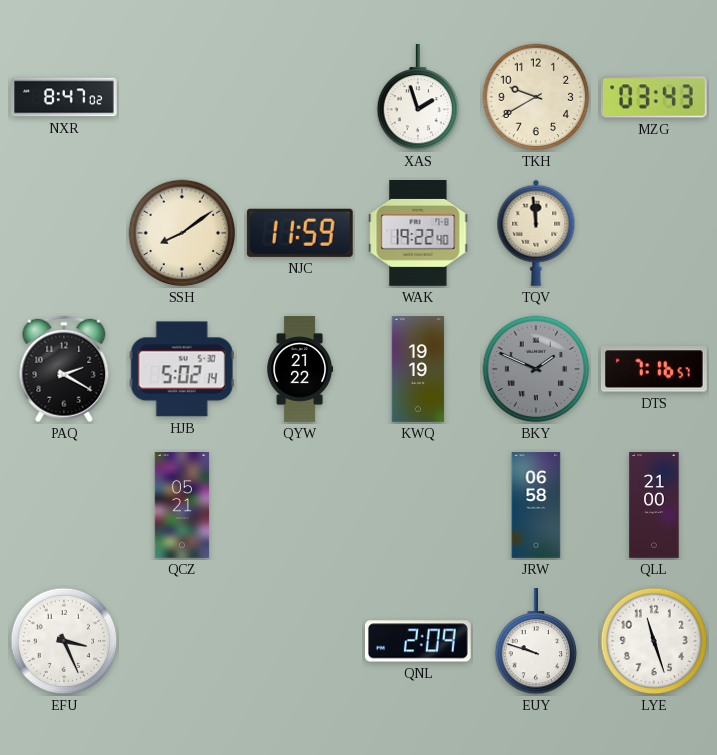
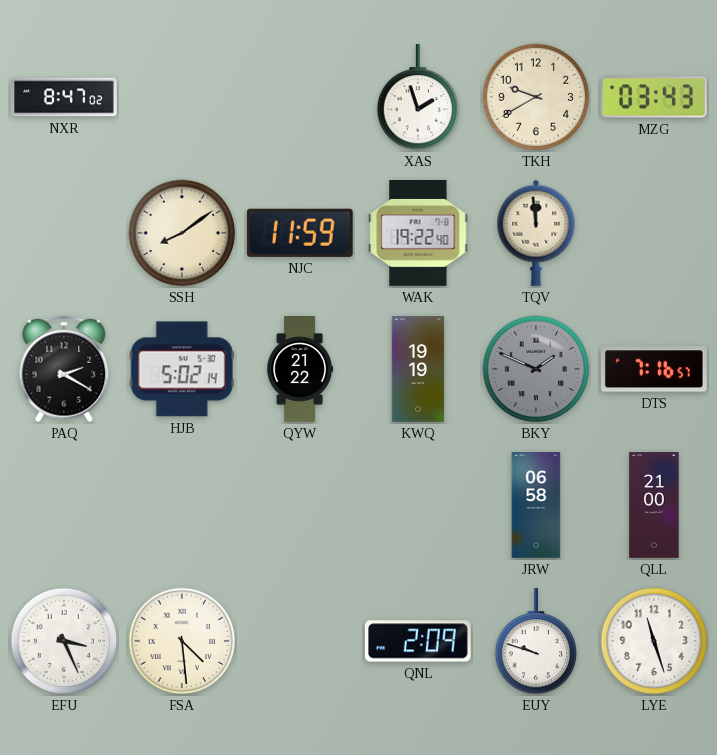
QCZ: 05:21 -> none
FSA: none -> 4:29
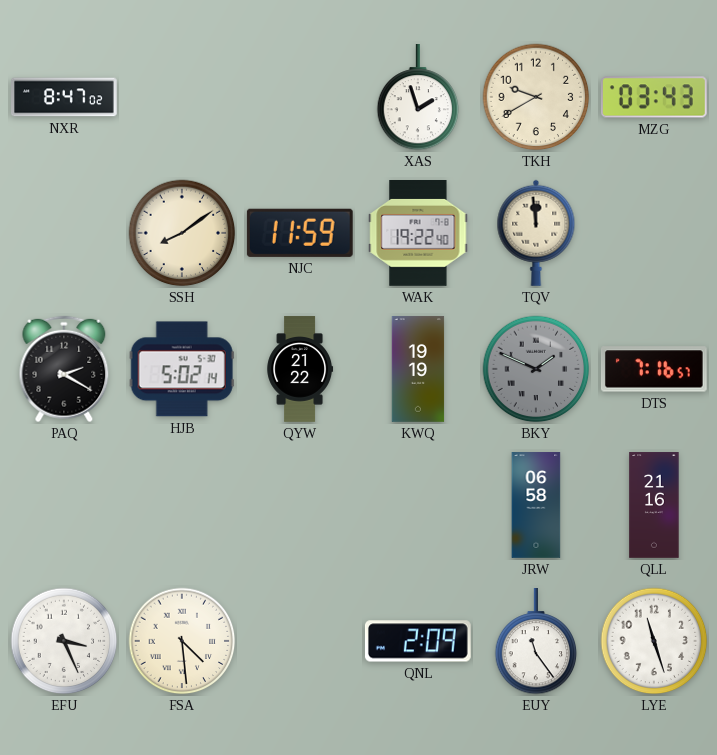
QLL: 21:00 -> 21:16
EUY: 9:48 -> 11:24
